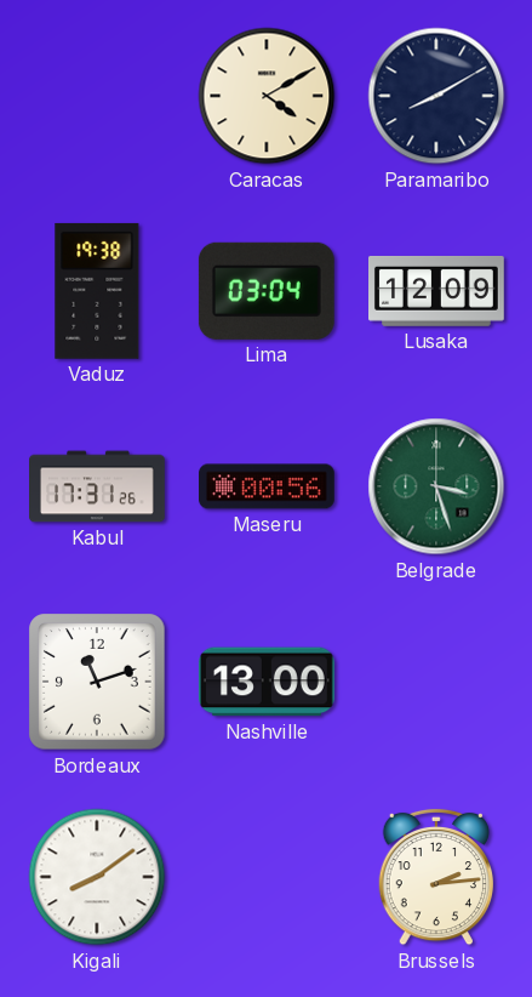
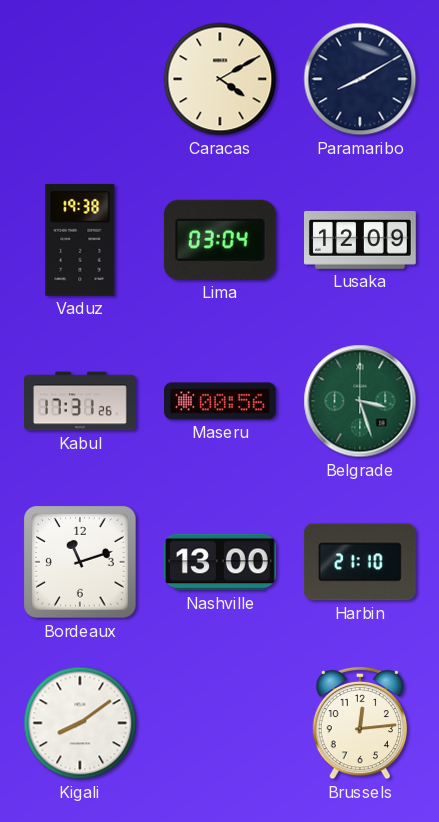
Harbin: none -> 21:10
Brussels: 2:14 -> 12:14
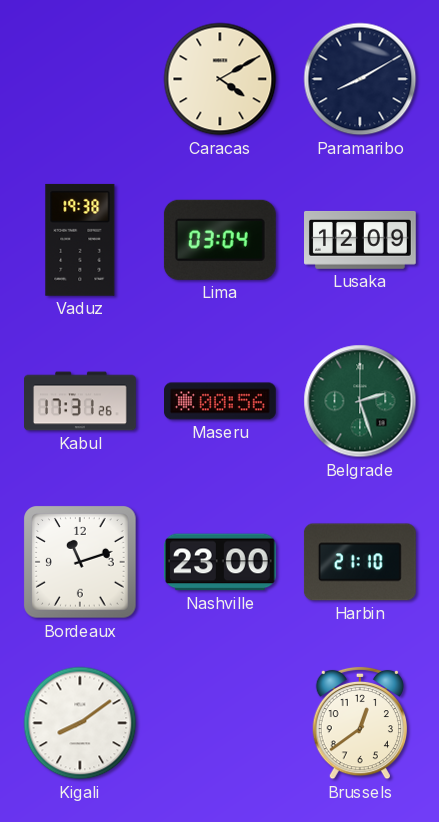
Belgrade: 3:27 -> 2:27
Nashville: 13:00 -> 23:00
Brussels: 12:14 -> 12:39
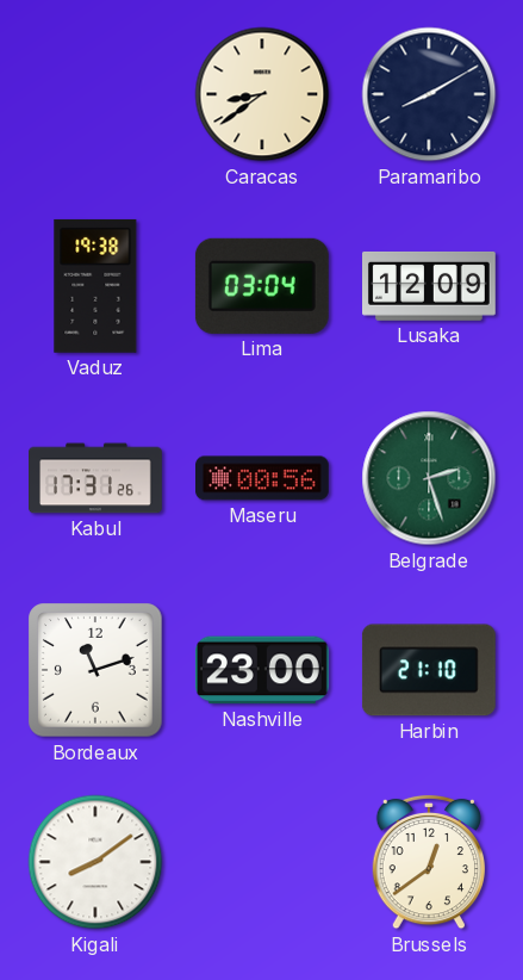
Caracas: 4:10 -> 8:39
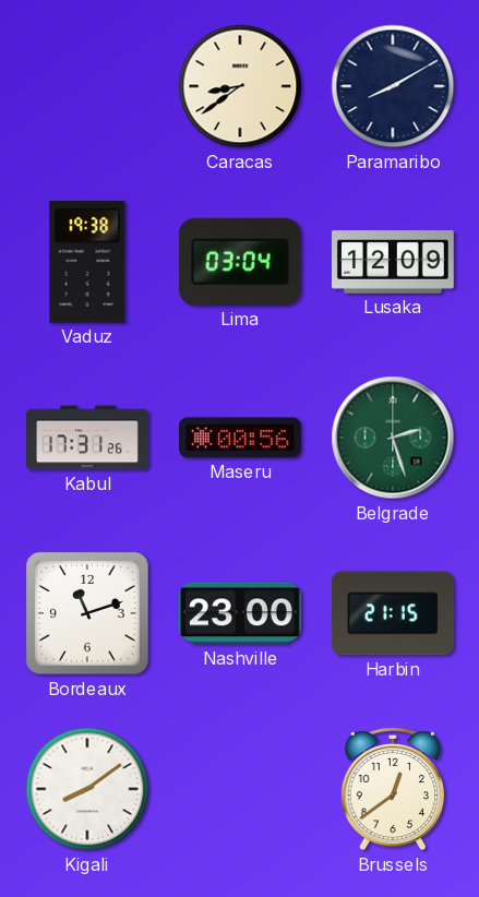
Harbin: 21:10 -> 21:15
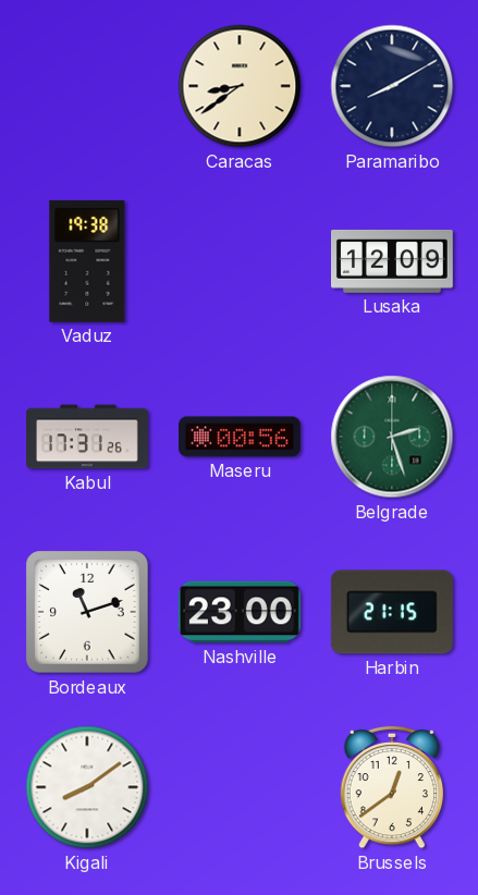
Lima: 03:04 -> none
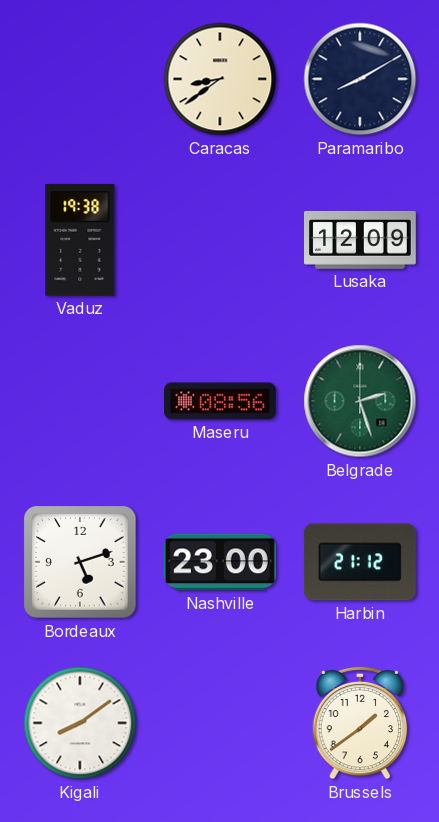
Kabul: 17:31 -> none
Maseru: 00:56 -> 08:56
Bordeaux: 11:12 -> 5:12
Harbin: 21:15 -> 21:12
Brussels: 12:39 -> 1:39
